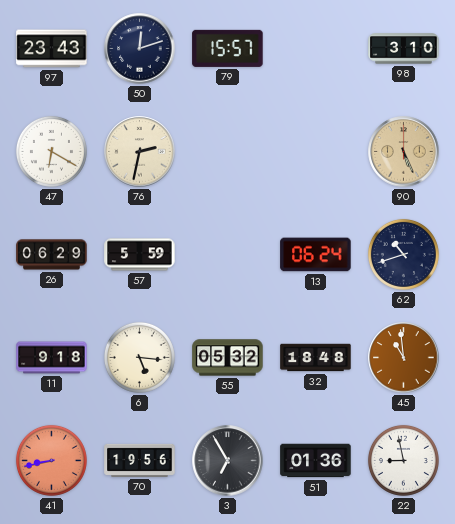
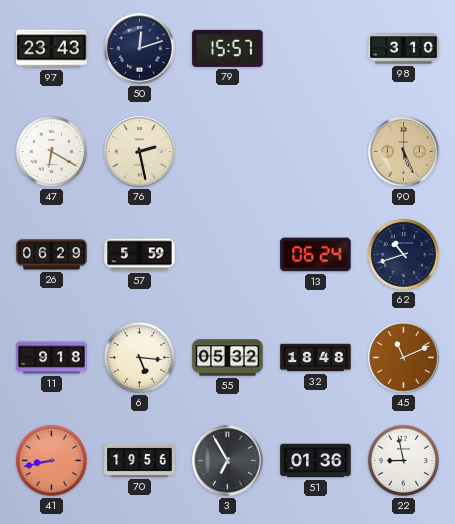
76: 2:32 -> 2:28
45: 10:59 -> 11:11
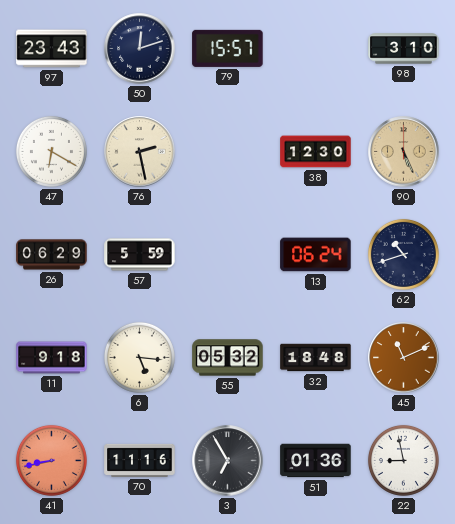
38: none -> 12:30
70: 19:56 -> 11:16
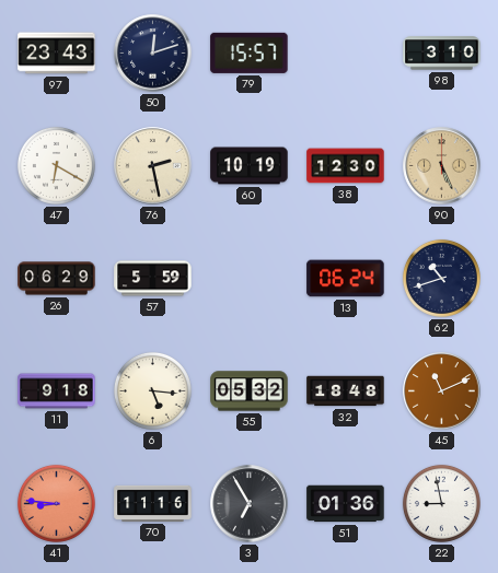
60: none -> 10:19
41: 8:43 -> 8:46
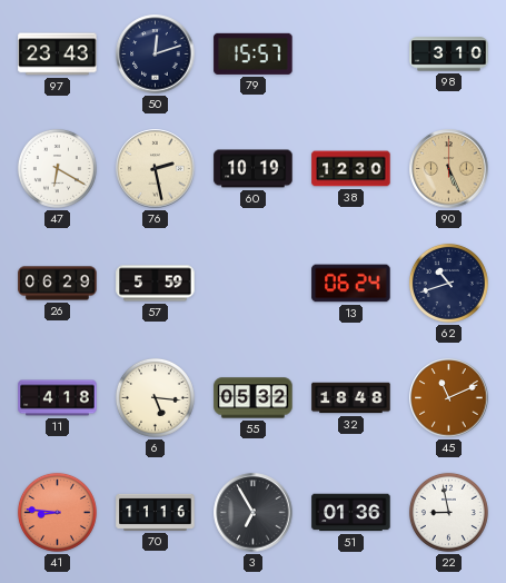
11: 9:18 -> 4:18
